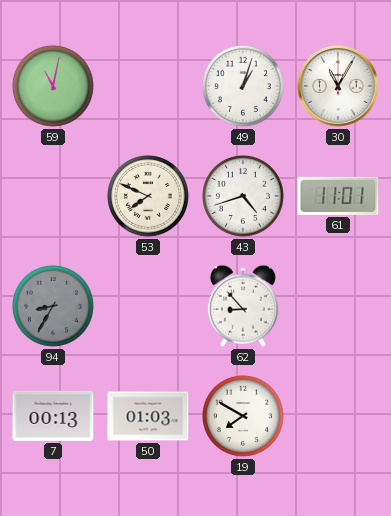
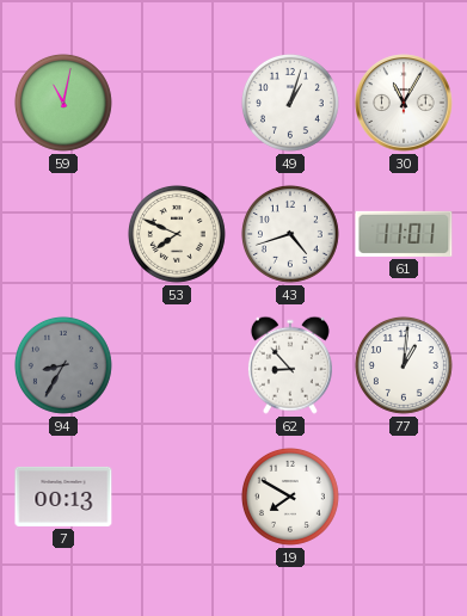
77: none -> 1:01
50: 01:03 -> none
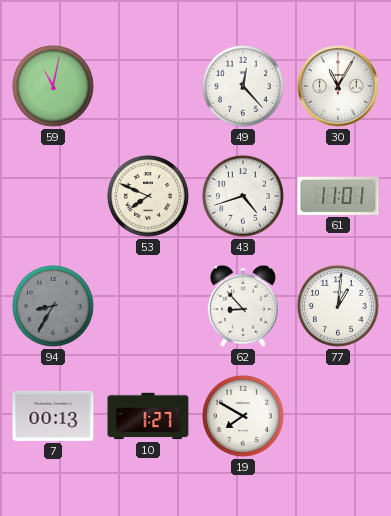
49: 1:03 -> 12:23
10: none -> 1:27
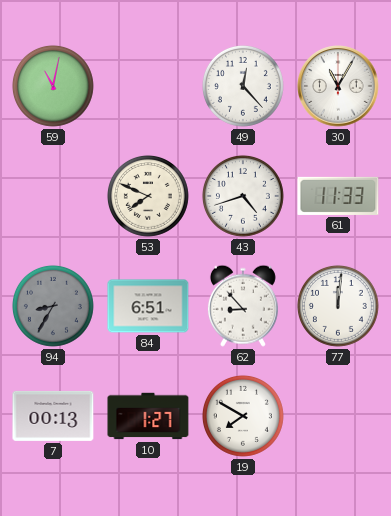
61: 11:01 -> 11:33
84: none -> 6:51
77: 1:01 -> 12:01
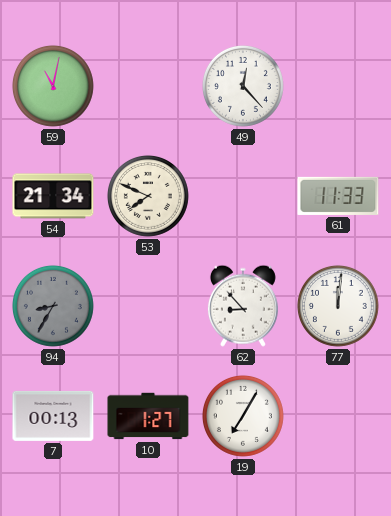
30: 11:05 -> none
54: none -> 21:34
43: 4:42 -> none
84: 6:51 -> none
19: 7:50 -> 7:05
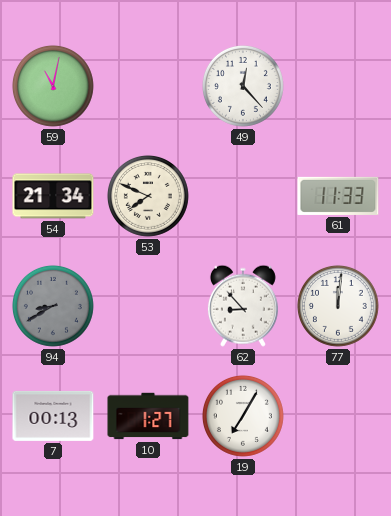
94: 8:35 -> 8:40
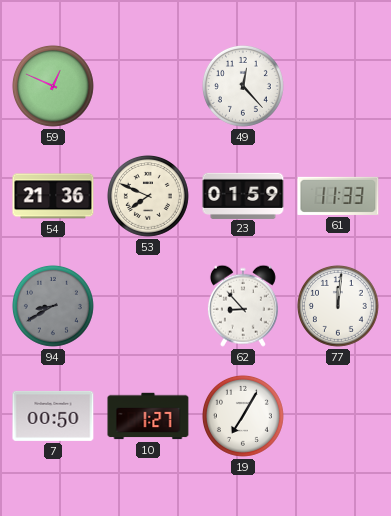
59: 11:02 -> 12:49
54: 21:34 -> 21:36
23: none -> 01:59
7: 00:13 -> 00:50
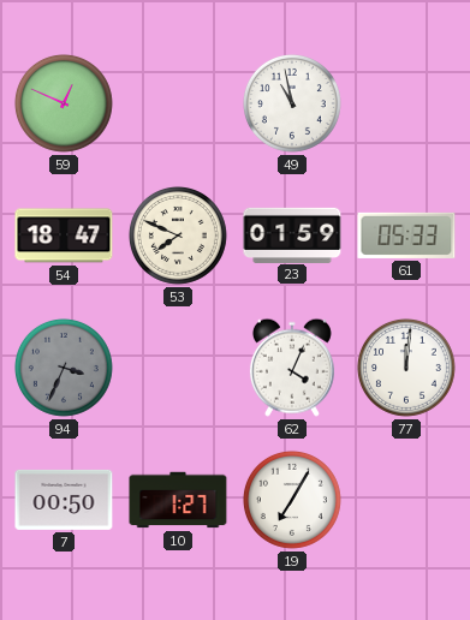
49: 12:23 -> 10:58
54: 21:36 -> 18:47
61: 11:33 -> 05:33
94: 8:40 -> 3:34
62: 8:53 -> 4:04
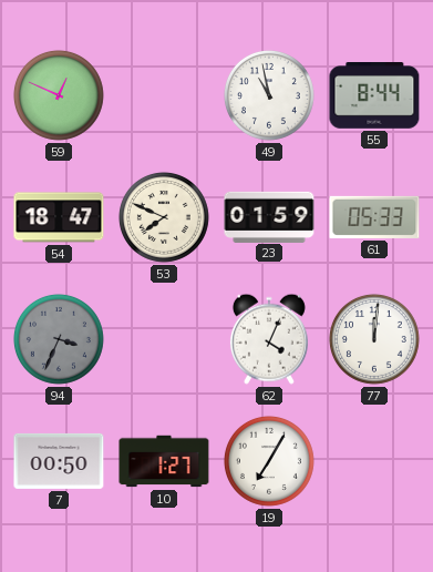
55: none -> 8:44
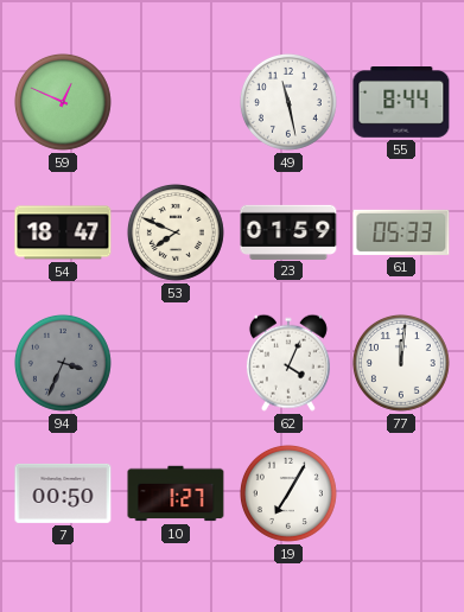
49: 10:58 -> 11:28
